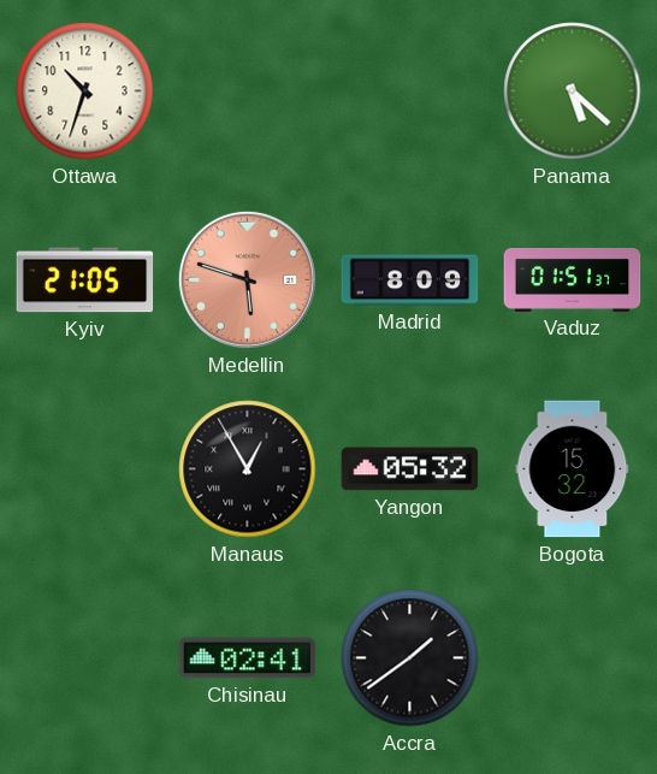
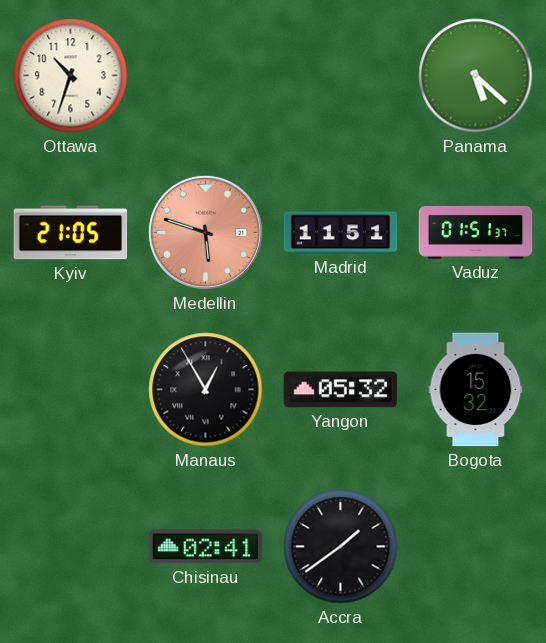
Madrid: 8:09 -> 11:51
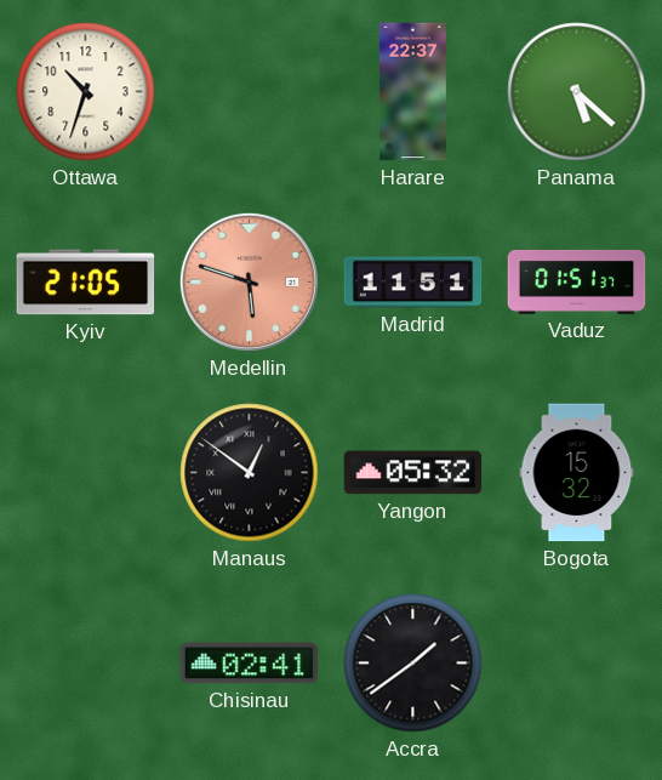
Harare: none -> 22:37
Manaus: 12:55 -> 12:51
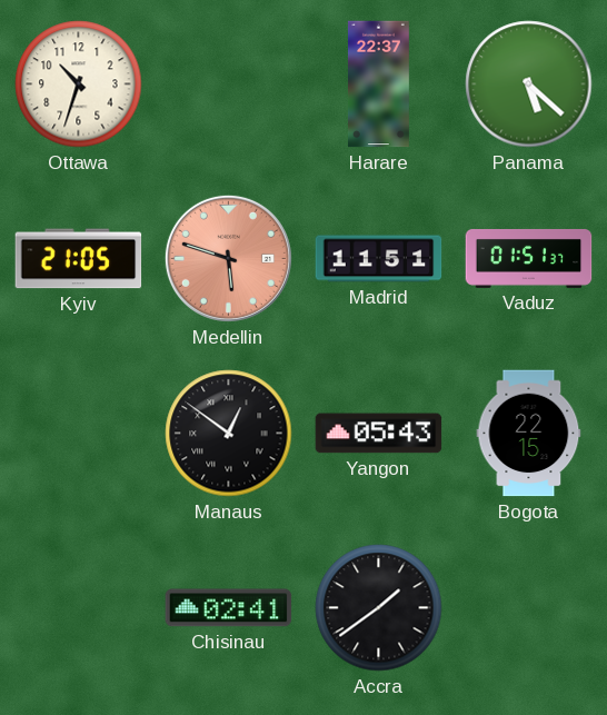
Yangon: 05:32 -> 05:43
Bogota: 15:32 -> 22:15
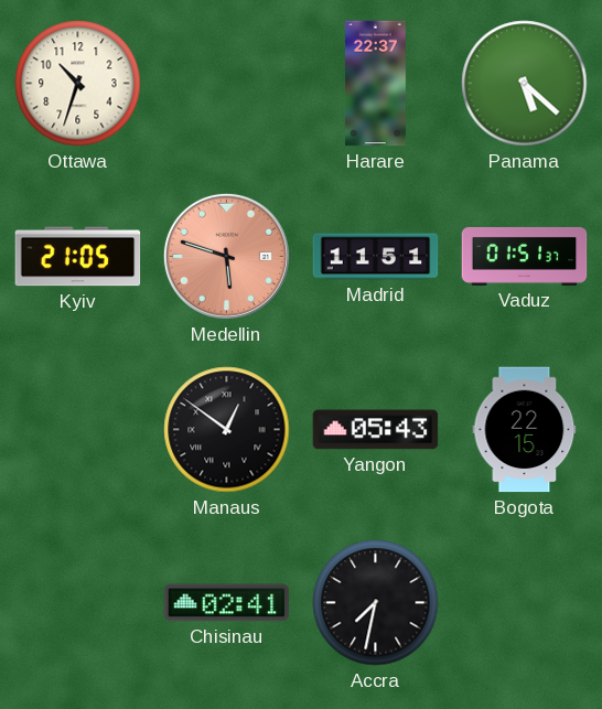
Accra: 1:39 -> 7:32
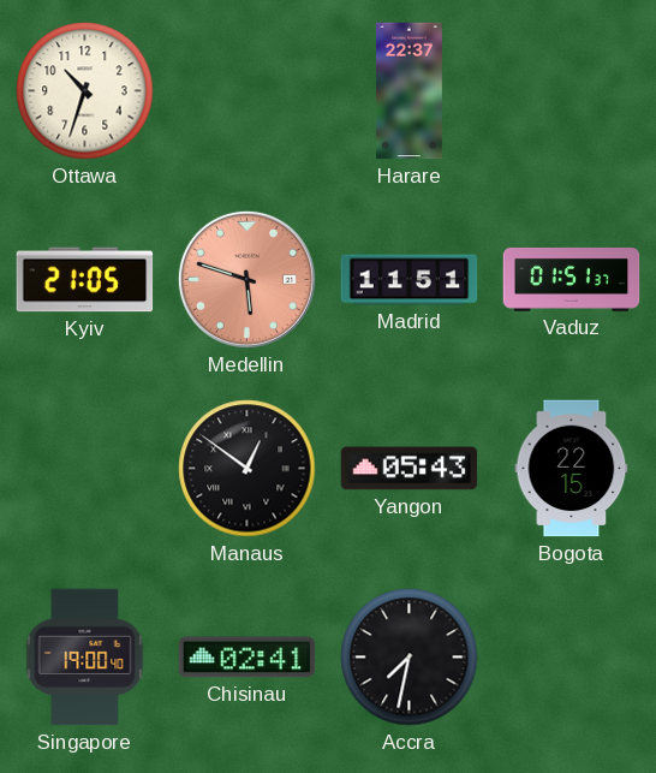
Panama: 5:22 -> none
Singapore: none -> 19:00
